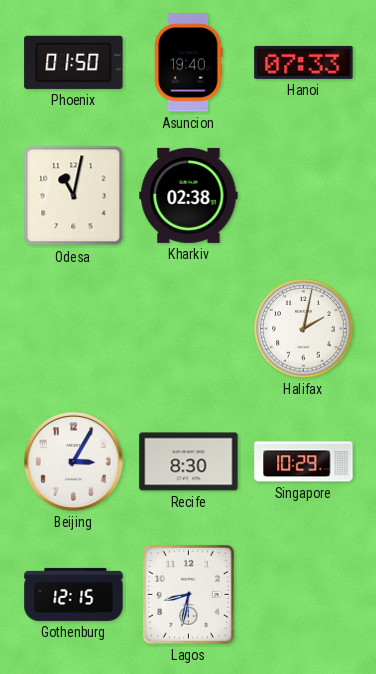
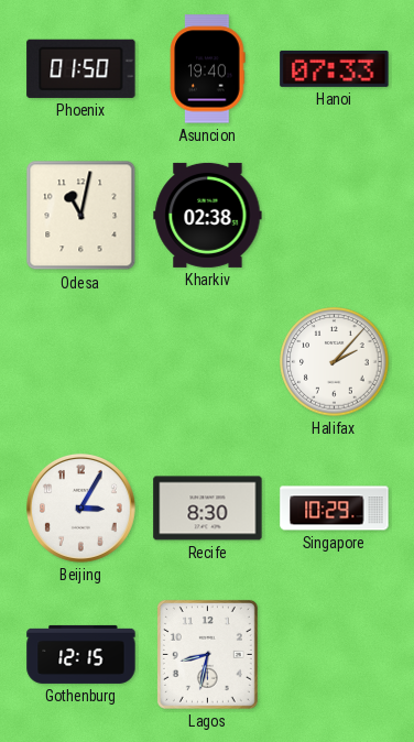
Halifax: 2:02 -> 2:07
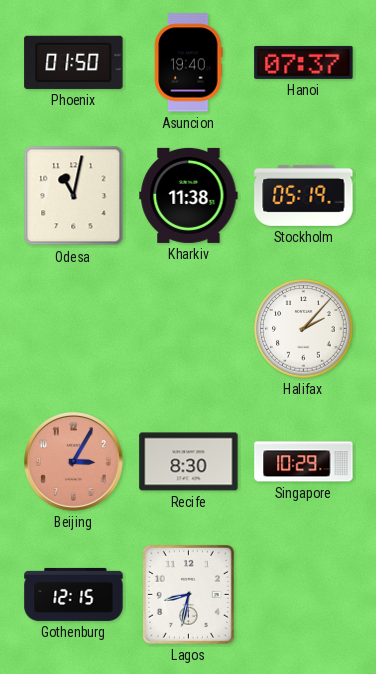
Hanoi: 07:33 -> 07:37
Kharkiv: 02:38 -> 11:38
Stockholm: none -> 05:19
Beijing dial: white -> salmon
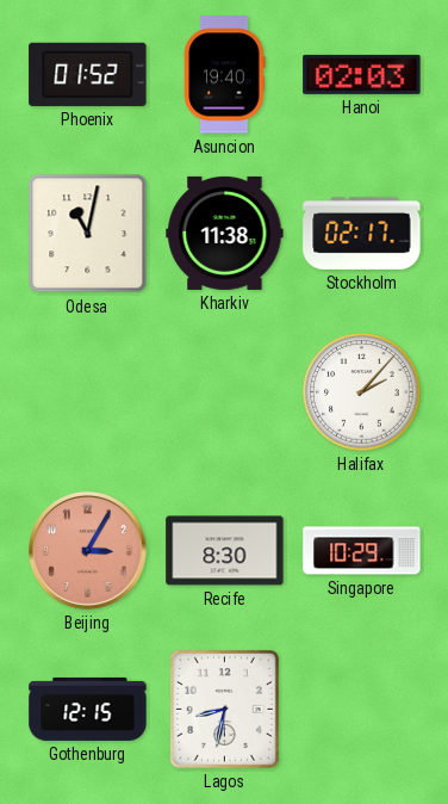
Phoenix: 01:50 -> 01:52
Hanoi: 07:37 -> 02:03
Stockholm: 05:19 -> 02:17
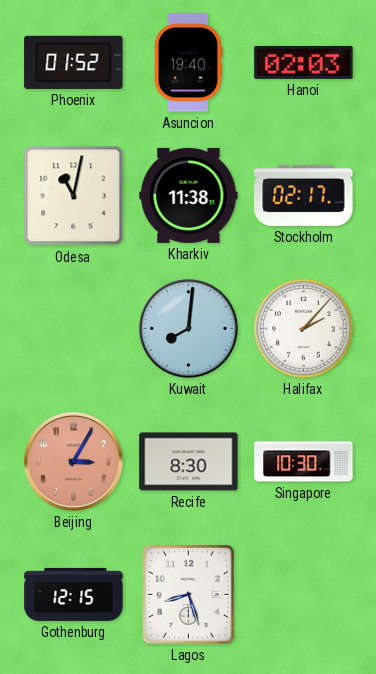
Kuwait: none -> 8:01
Singapore: 10:29 -> 10:30
Lagos: 8:32 -> 8:27
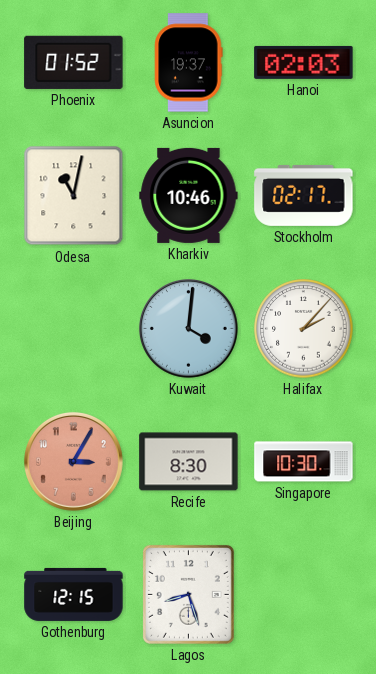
Asuncion: 19:40 -> 19:37
Kharkiv: 11:38 -> 10:46
Kuwait: 8:01 -> 4:01
